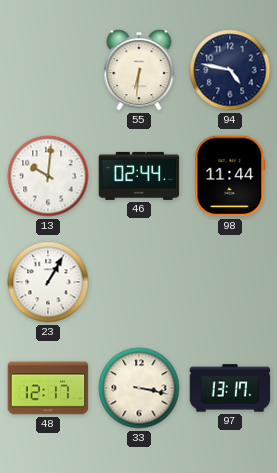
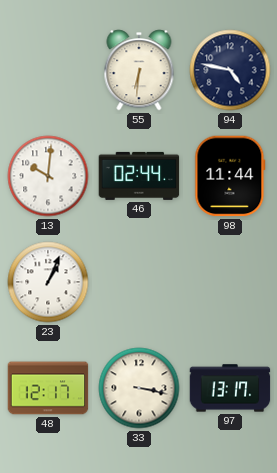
23: 1:05 -> 1:04
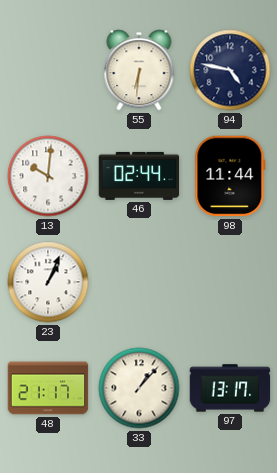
48: 12:17 -> 21:17
33: 3:17 -> 1:07
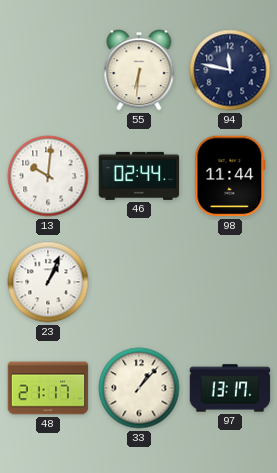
94: 4:47 -> 11:47
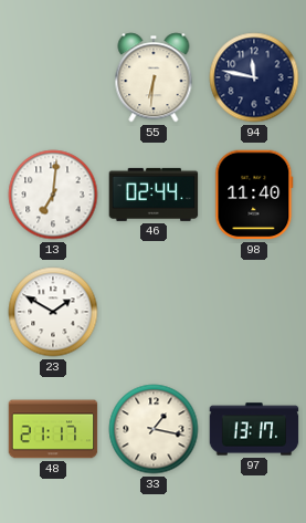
13: 10:01 -> 7:01
98: 11:44 -> 11:40
23: 1:04 -> 1:50
33: 1:07 -> 1:17
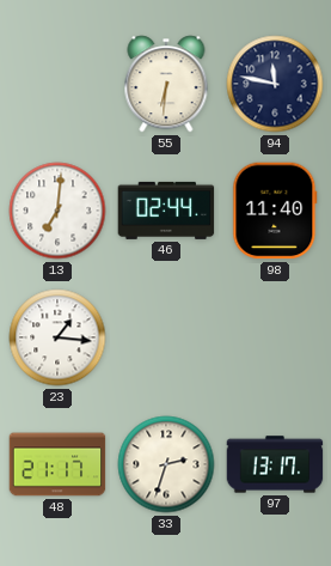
23: 1:50 -> 1:16
33: 1:17 -> 2:33
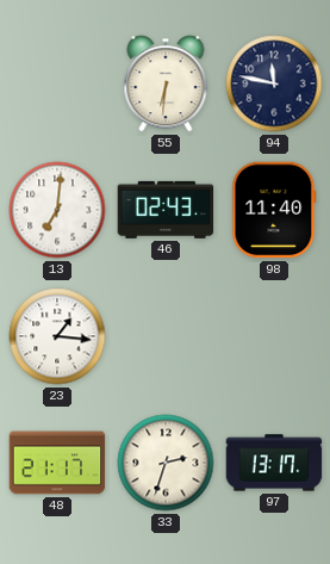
46: 02:44 -> 02:43
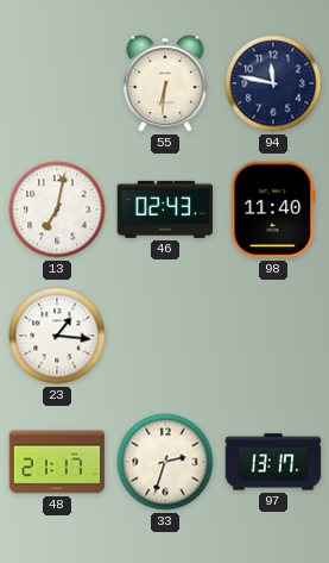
13: 7:01 -> 7:02
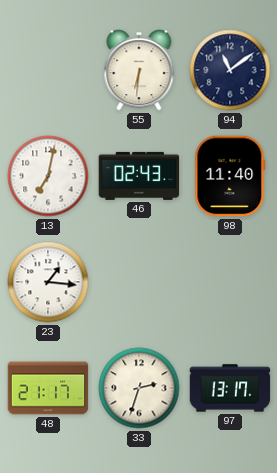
94: 11:47 -> 11:09
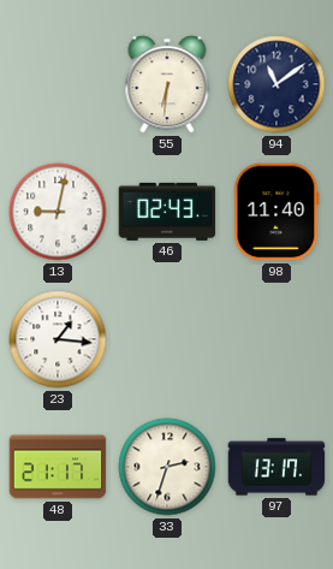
13: 7:02 -> 9:02
